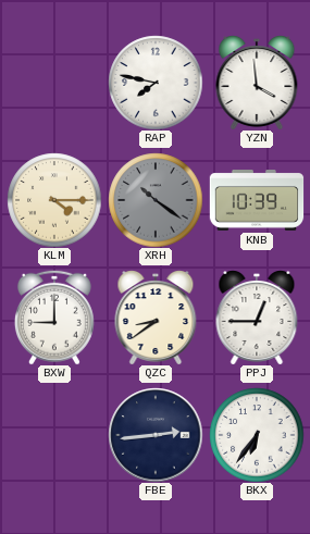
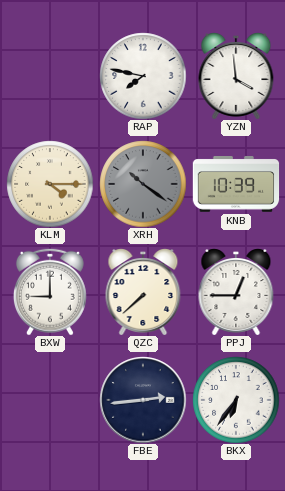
QZC: 8:39 -> 7:38
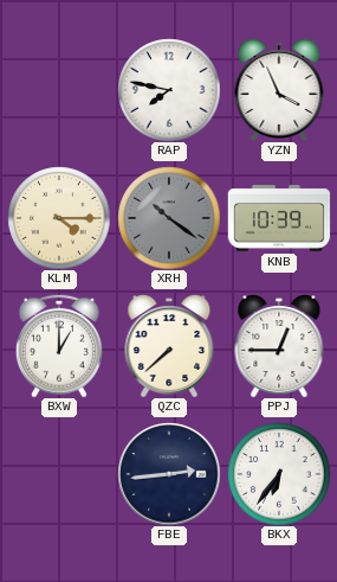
YZN: 3:59 -> 3:56
BXW: 9:00 -> 1:00
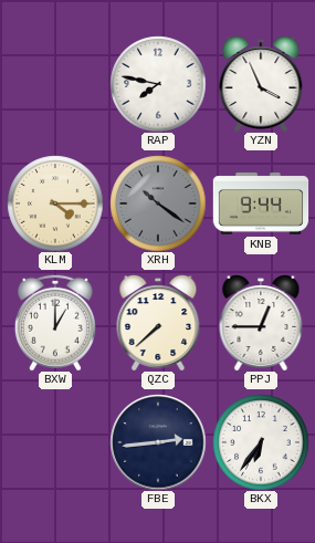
KNB: 10:39 -> 9:44
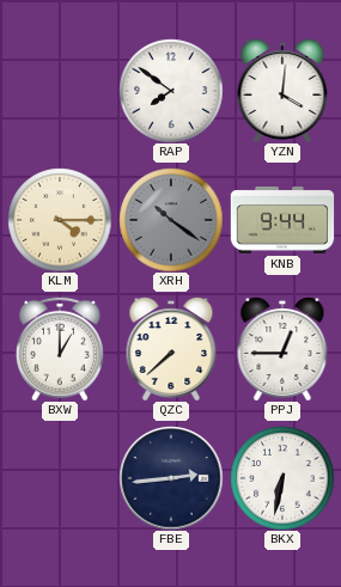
RAP: 7:47 -> 7:51
YZN: 3:56 -> 4:01
BKX: 6:36 -> 6:32
